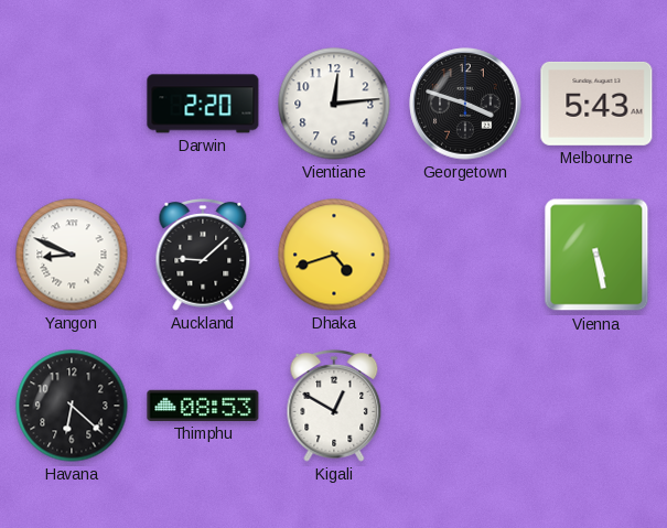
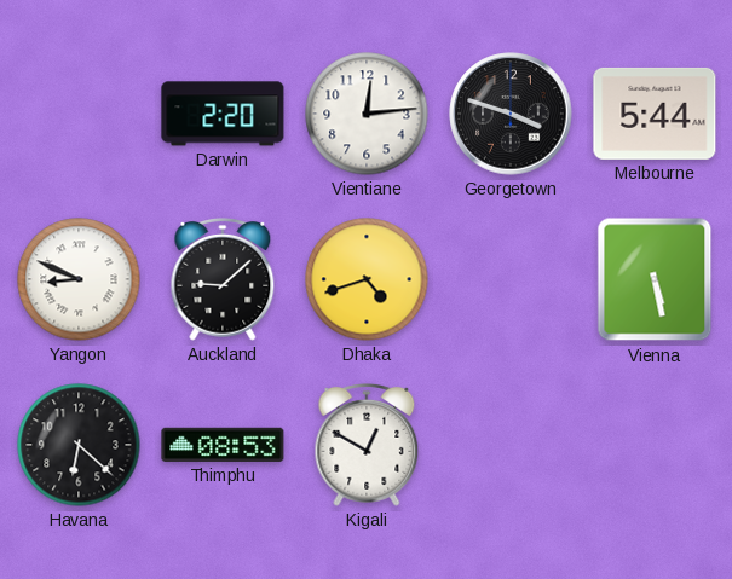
Melbourne: 5:43 -> 5:44
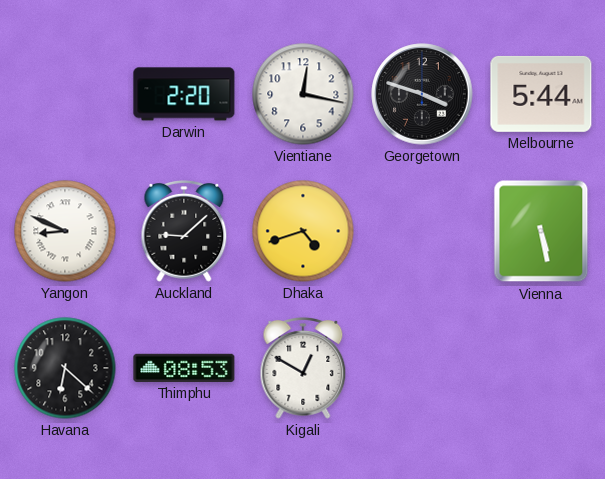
Vientiane: 12:14 -> 12:17
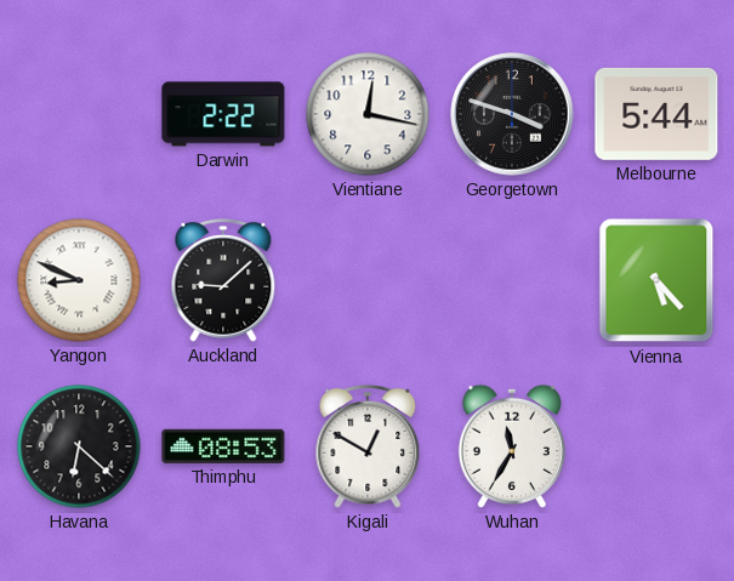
Darwin: 2:20 -> 2:22
Dhaka: 4:42 -> none
Vienna: 5:28 -> 5:23
Wuhan: none -> 11:35
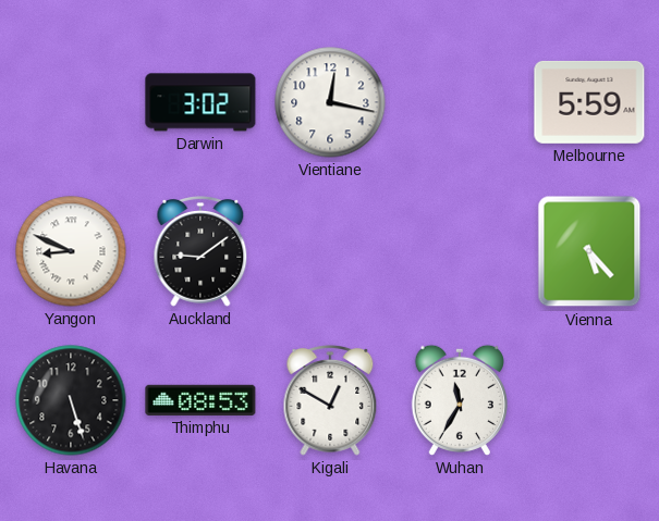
Darwin: 2:22 -> 3:02
Georgetown: 3:48 -> none
Melbourne: 5:44 -> 5:59
Auckland: 9:08 -> 9:09
Havana: 6:22 -> 5:27
